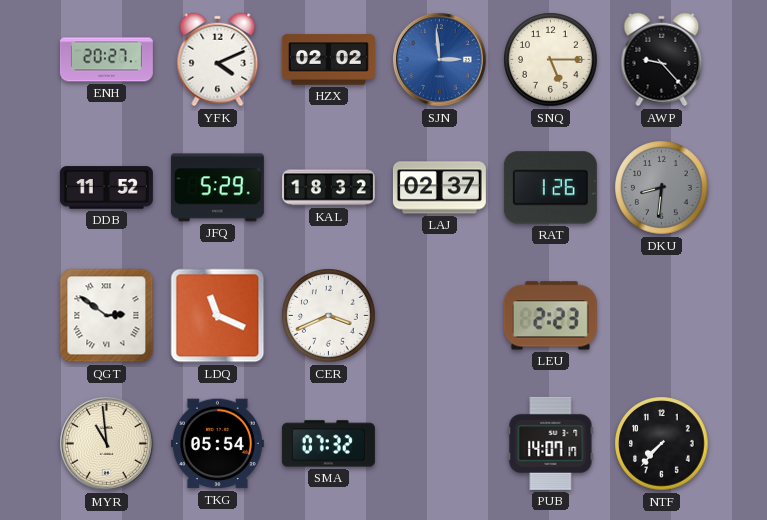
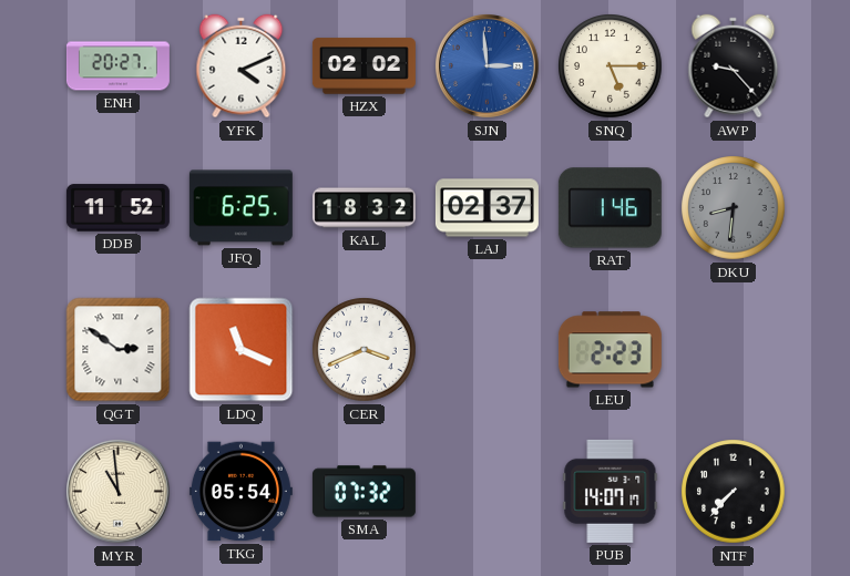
JFQ: 5:29 -> 6:25
RAT: 1:26 -> 1:46
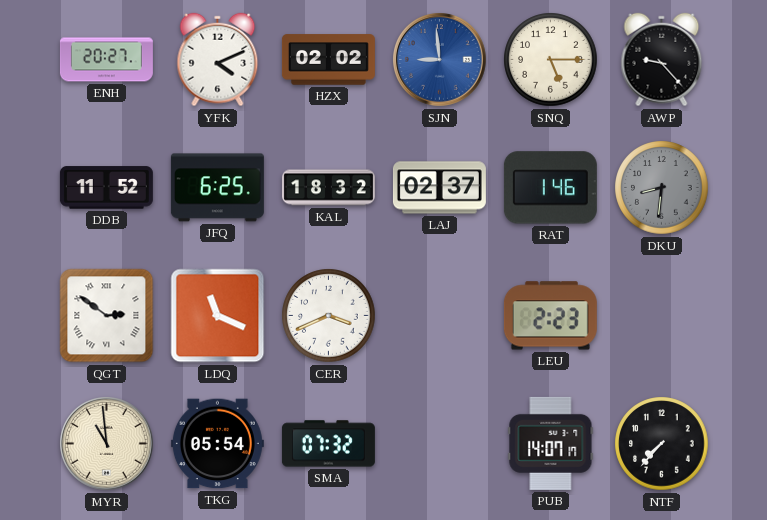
SJN: 2:59 -> 8:59
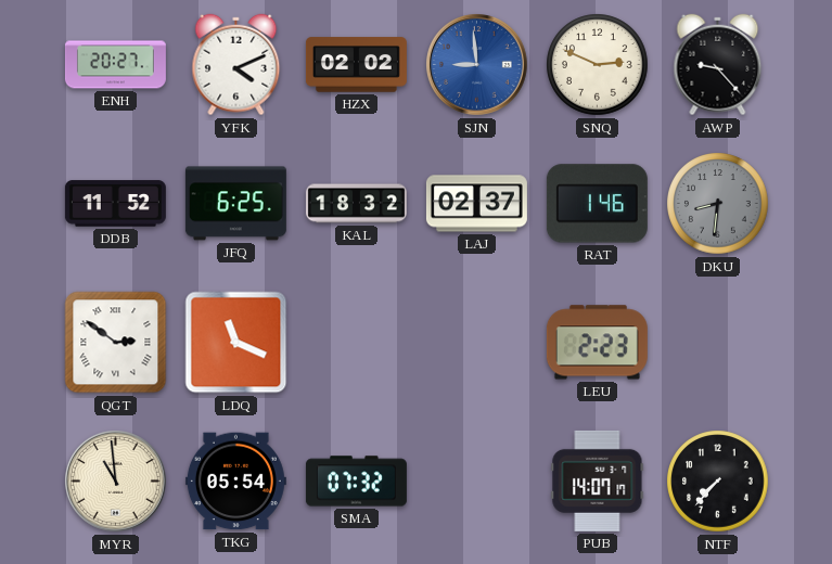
SNQ: 5:15 -> 2:49
CER: 3:41 -> none
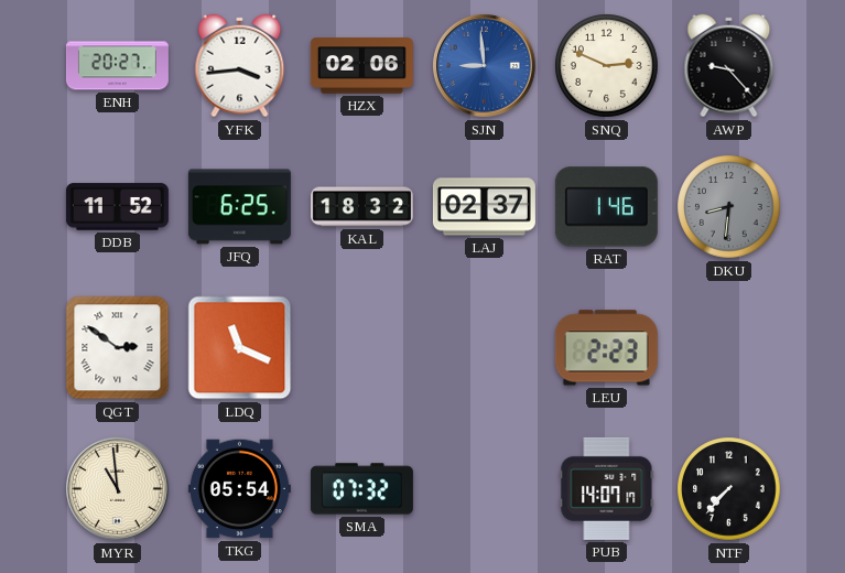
YFK: 4:11 -> 3:44
HZX: 02:02 -> 02:06
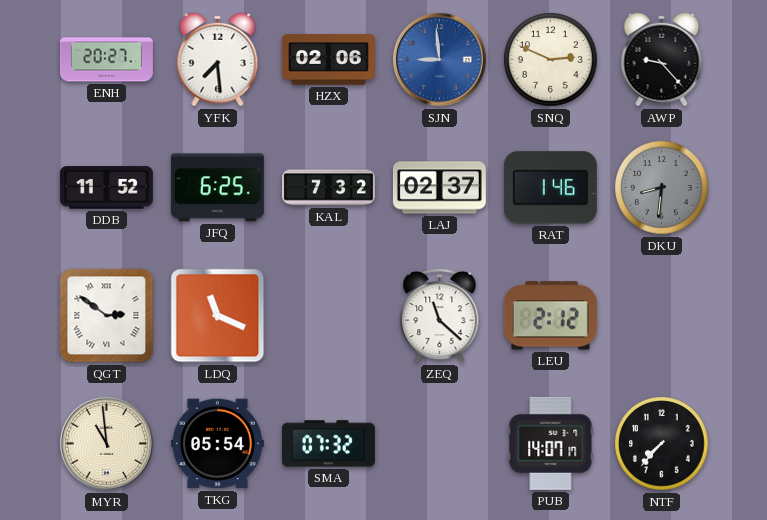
YFK: 3:44 -> 7:29
KAL: 18:32 -> 7:32
ZEQ: none -> 11:22
LEU: 2:23 -> 2:12
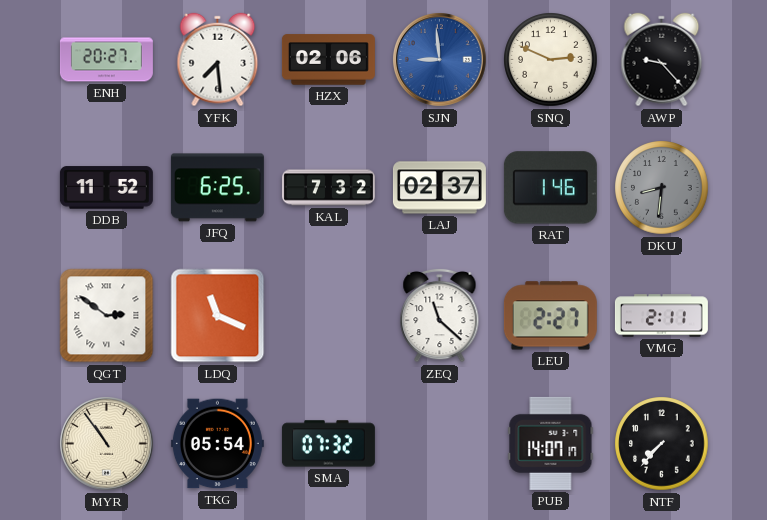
LEU: 2:12 -> 2:27
VMG: none -> 2:11
MYR: 10:59 -> 10:54
